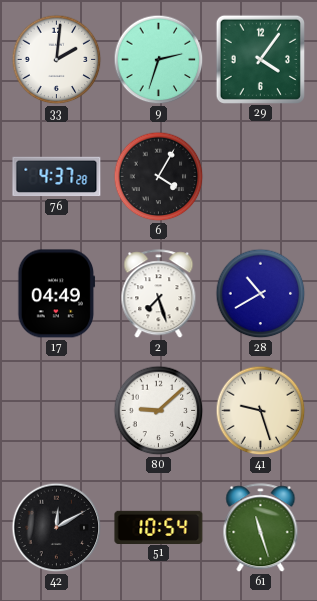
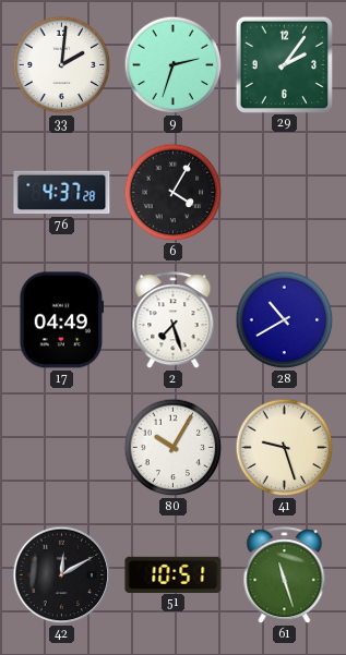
29: 4:06 -> 2:06
80: 9:08 -> 10:05
51: 10:54 -> 10:51
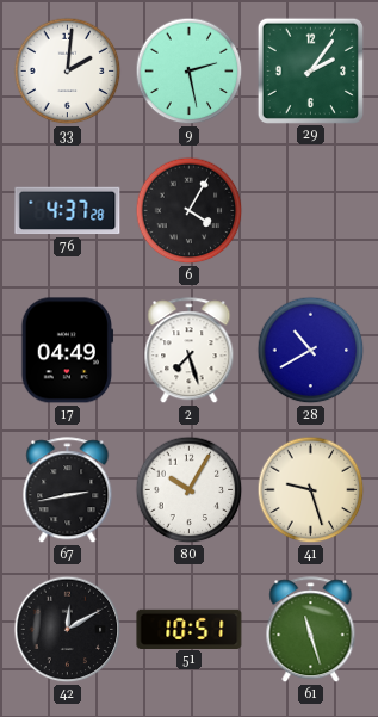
9: 2:33 -> 2:28
67: none -> 2:43
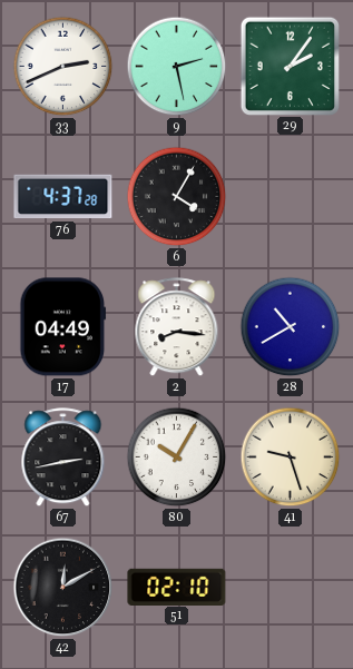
33: 2:01 -> 2:41
2: 7:27 -> 8:16
51: 10:51 -> 02:10
61: 11:27 -> none
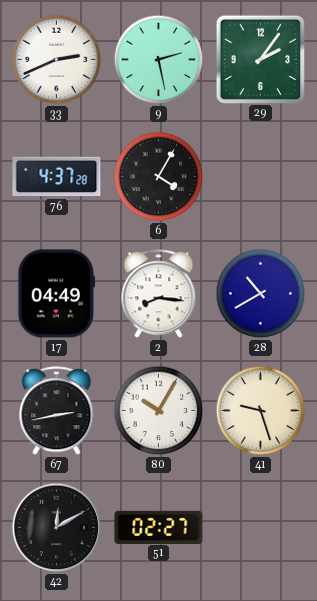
51: 02:10 -> 02:27
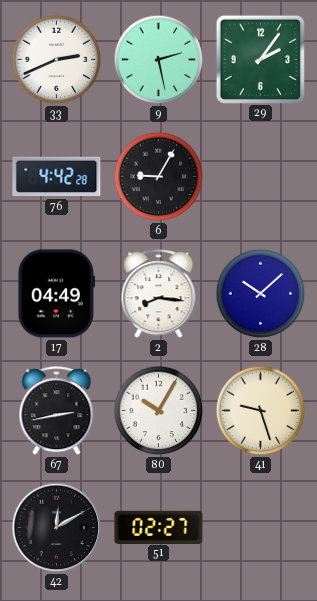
76: 4:37 -> 4:42
6: 4:05 -> 9:05
28: 10:40 -> 10:08
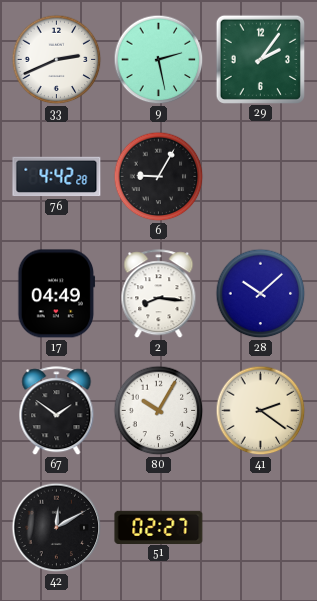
67: 2:43 -> 1:51
41: 9:27 -> 2:21
